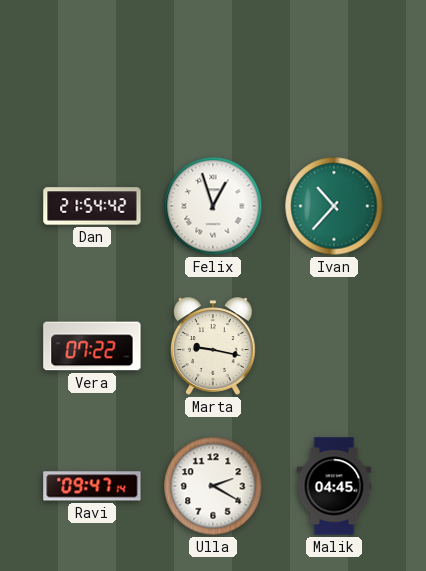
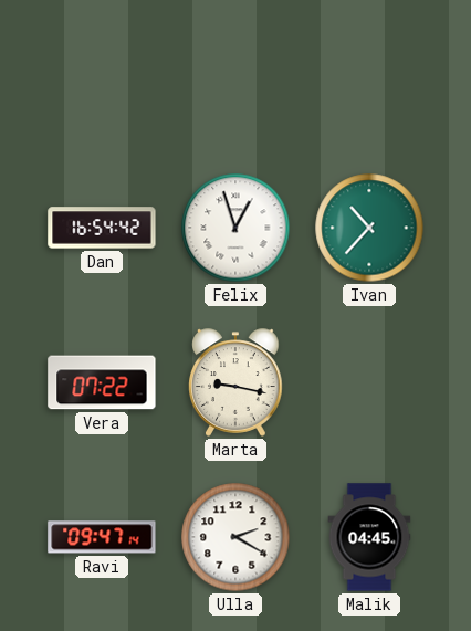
Dan: 21:54 -> 16:54
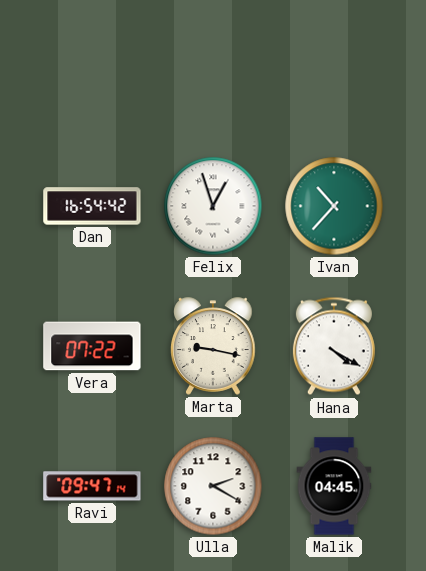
Hana: none -> 4:20
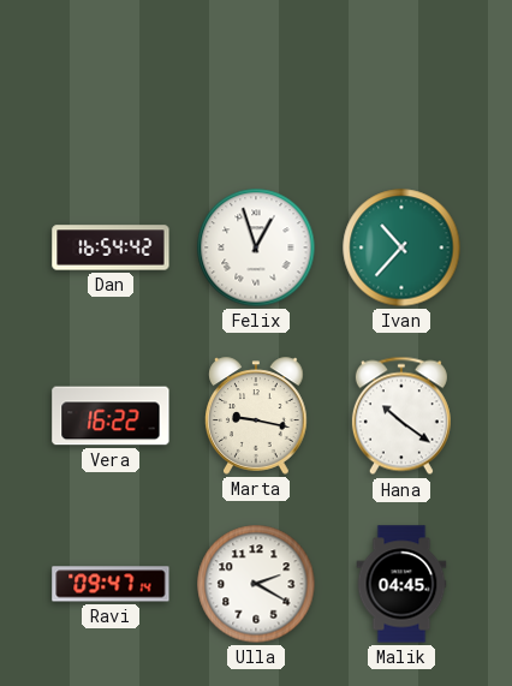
Vera: 07:22 -> 16:22
Hana: 4:20 -> 10:21
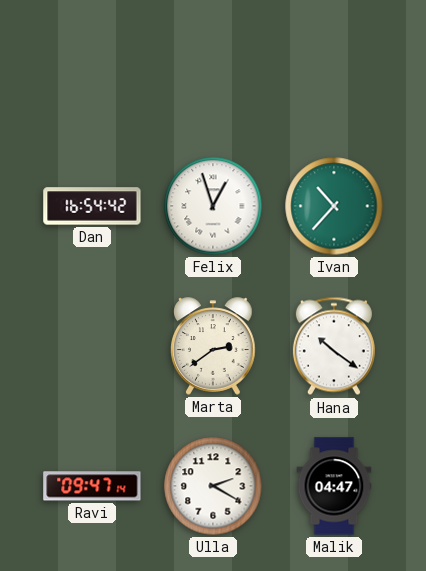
Vera: 16:22 -> none
Marta: 9:17 -> 2:39
Malik: 04:45 -> 04:47
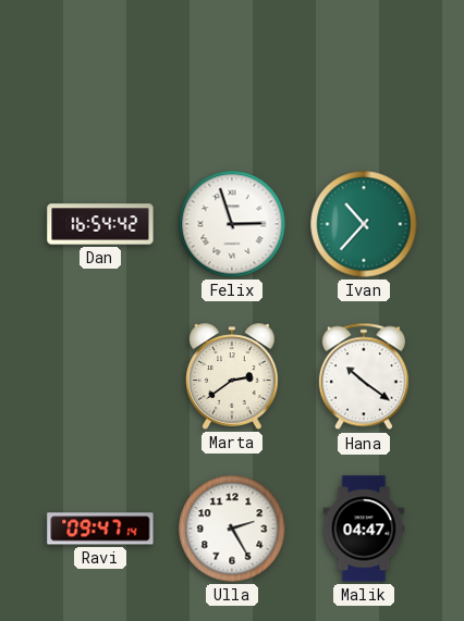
Felix: 12:57 -> 2:57
Ulla: 2:20 -> 2:25
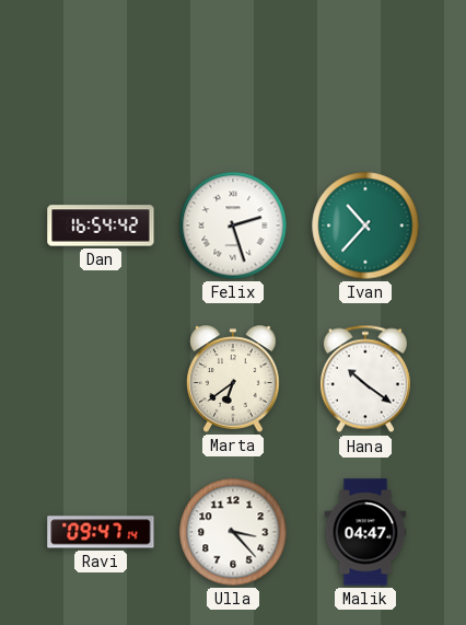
Felix: 2:57 -> 2:27
Marta: 2:39 -> 6:39
Ulla: 2:25 -> 3:23
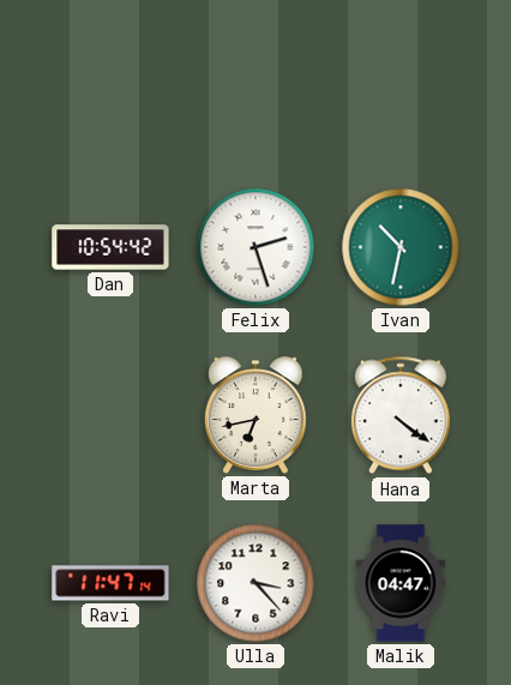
Dan: 16:54 -> 10:54
Ivan: 10:37 -> 10:32
Marta: 6:39 -> 6:43
Hana: 10:21 -> 4:21
Ravi: 09:47 -> 11:47
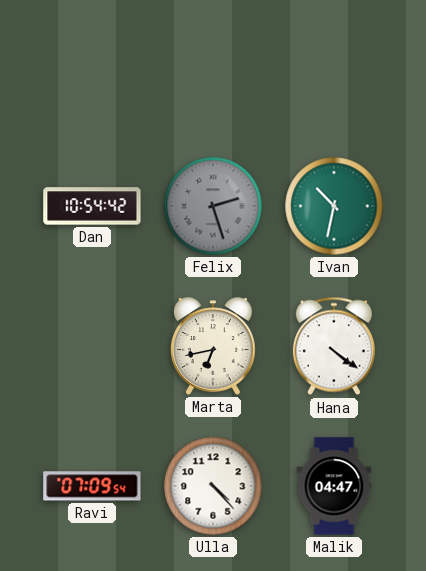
Felix dial: white -> grey
Ravi: 11:47 -> 07:09
Ulla: 3:23 -> 4:23
